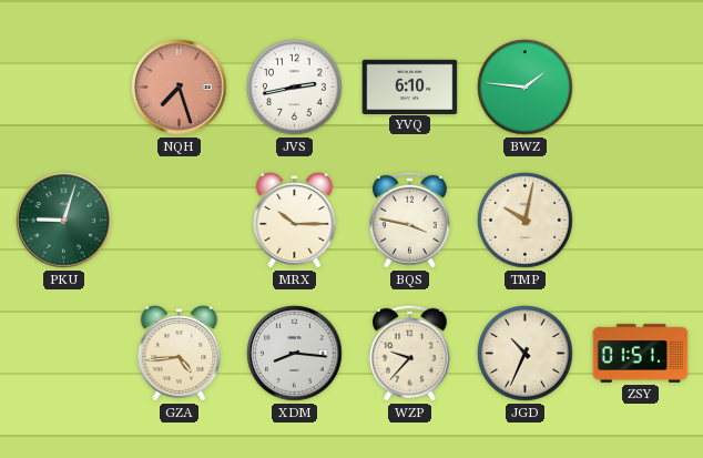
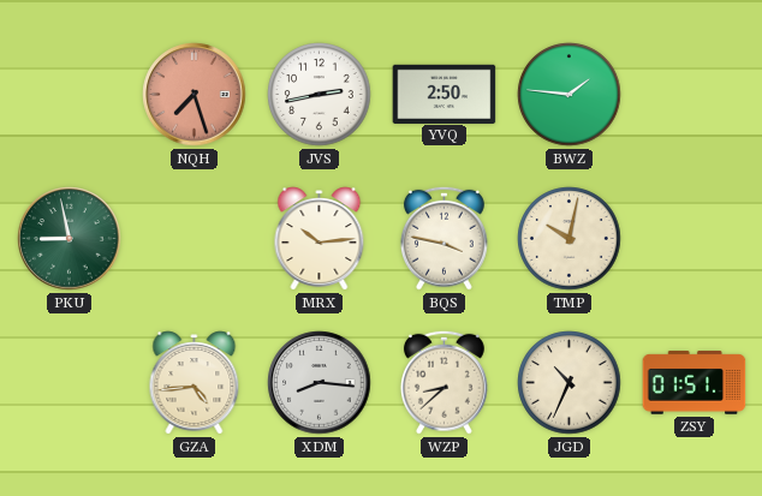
YVQ: 6:10 -> 2:50
PKU: 9:03 -> 8:58
MRX: 10:15 -> 10:14
WZP: 9:37 -> 8:38
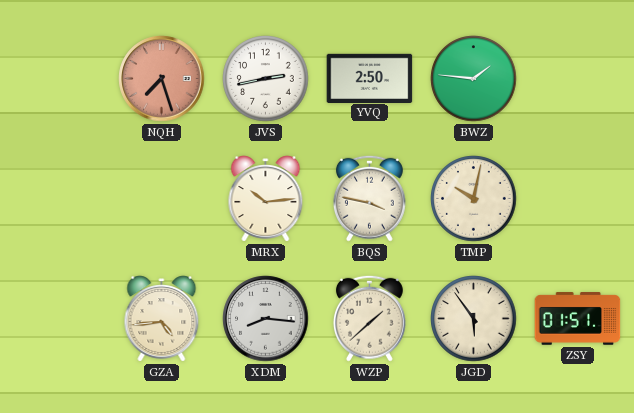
PKU: 8:58 -> none
WZP: 8:38 -> 1:38
JGD: 10:34 -> 5:54
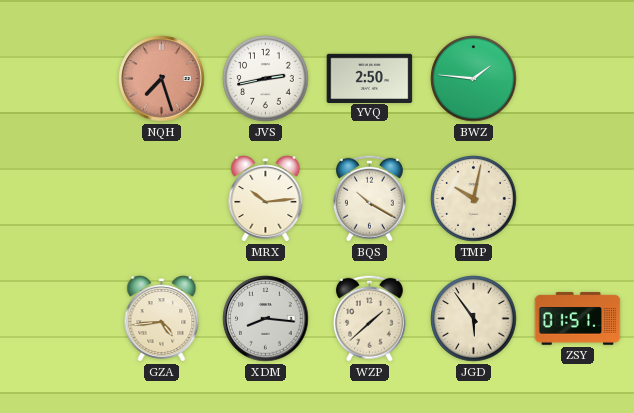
BQS: 3:47 -> 10:20
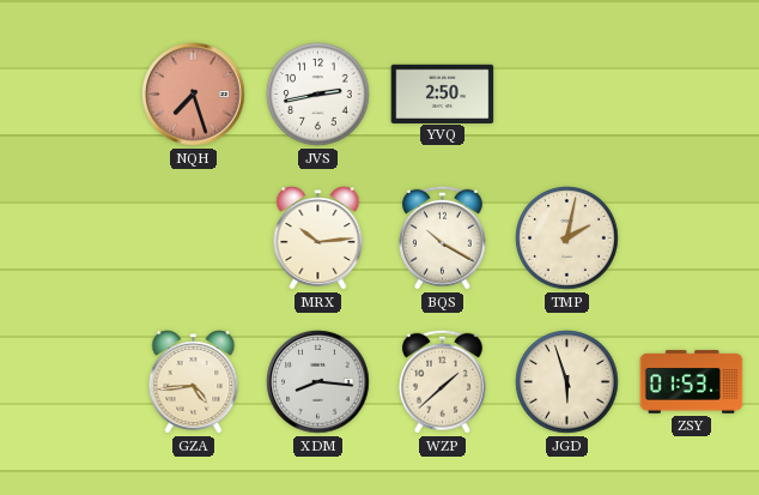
BWZ: 1:46 -> none
TMP: 10:02 -> 2:02
JGD: 5:54 -> 5:57
ZSY: 01:51 -> 01:53
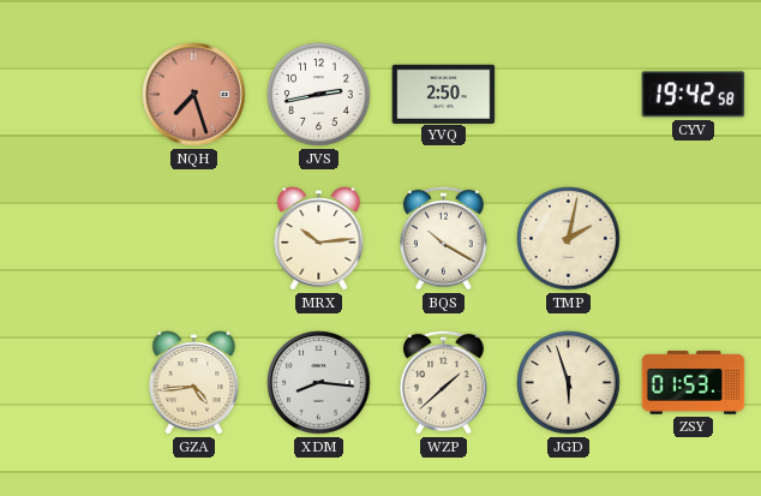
CYV: none -> 19:42
